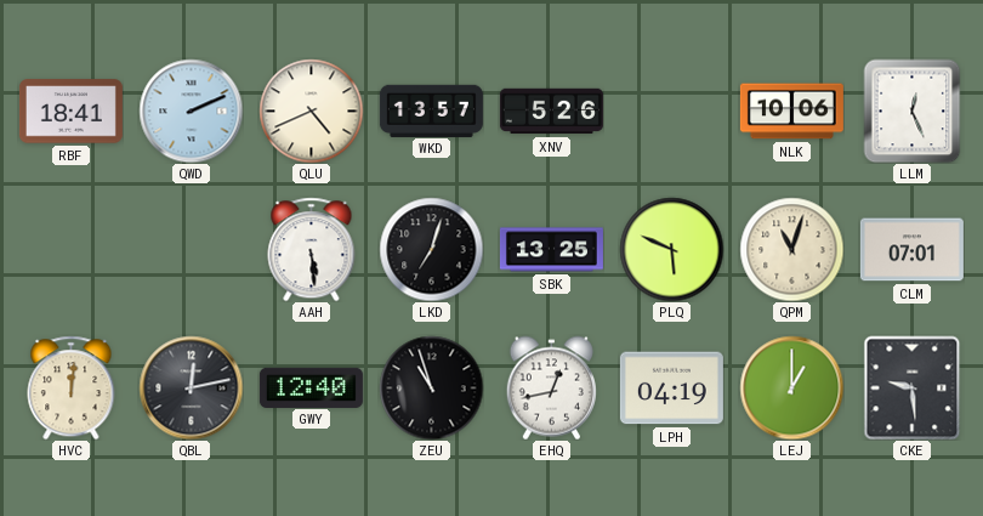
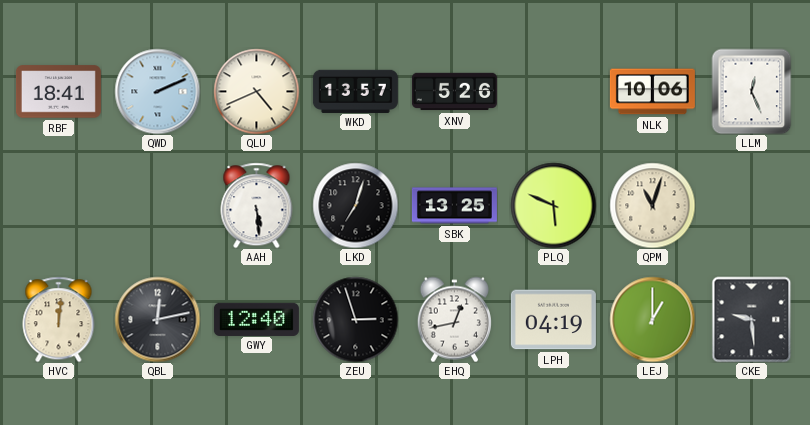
CLM: 07:01 -> none
ZEU: 10:57 -> 2:57
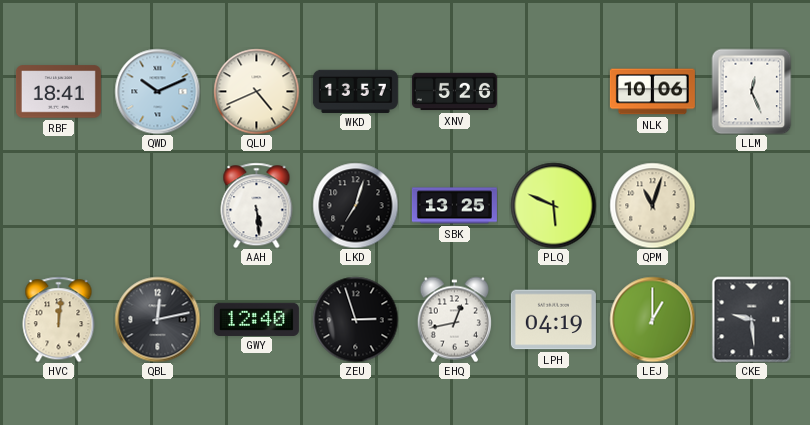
QWD: 2:11 -> 10:11
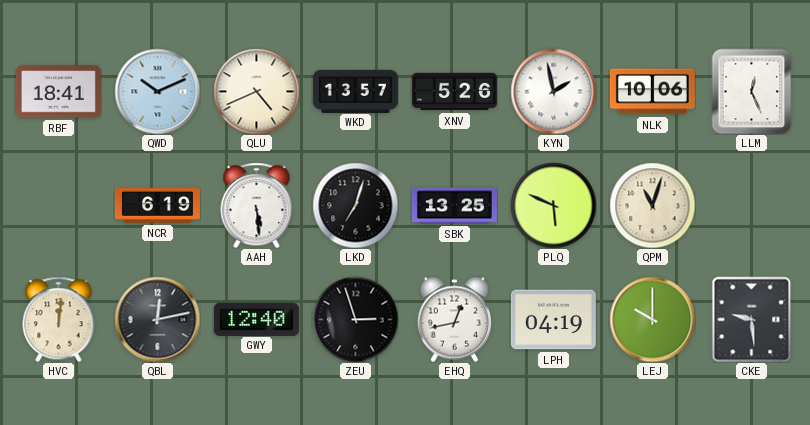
KYN: none -> 1:58
NCR: none -> 6:19
LEJ: 1:00 -> 10:00
